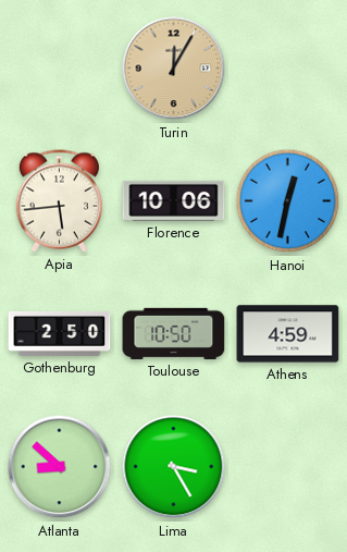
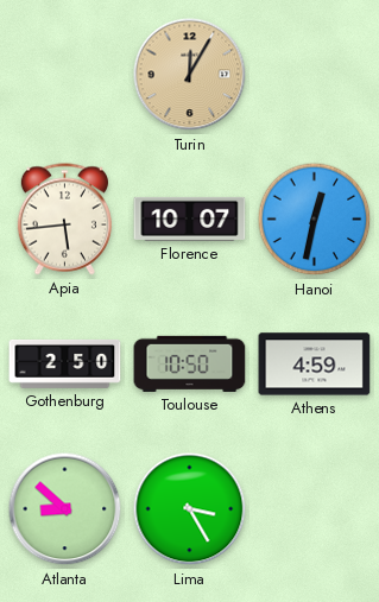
Florence: 10:06 -> 10:07
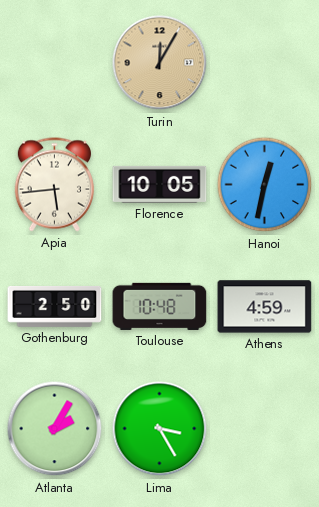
Florence: 10:07 -> 10:05
Toulouse: 10:50 -> 10:48
Atlanta: 8:52 -> 2:05
